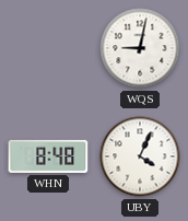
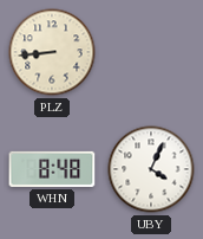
PLZ: none -> 8:44
WQS: 9:02 -> none
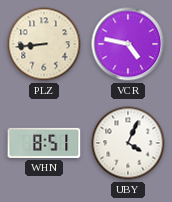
VCR: none -> 4:47
WHN: 8:48 -> 8:51
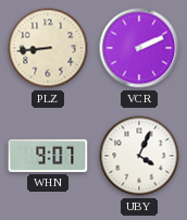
VCR: 4:47 -> 2:11
WHN: 8:51 -> 9:07
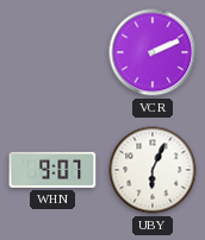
PLZ: 8:44 -> none
UBY: 4:04 -> 6:04
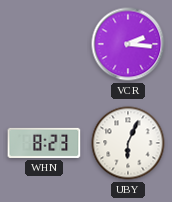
VCR: 2:11 -> 2:16
WHN: 9:07 -> 8:23
